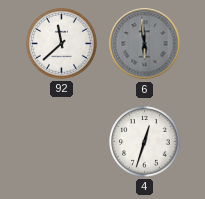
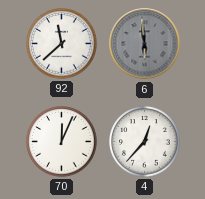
70: none -> 12:04
4: 12:33 -> 12:37
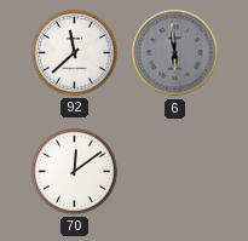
70: 12:04 -> 12:09
4: 12:37 -> none
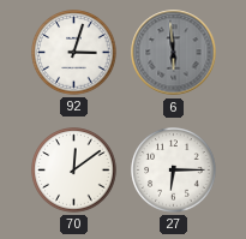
92: 11:38 -> 3:03
27: none -> 6:15
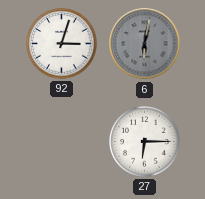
6: 5:59 -> 6:02
70: 12:09 -> none
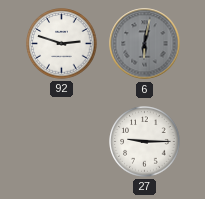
92: 3:03 -> 2:48
27: 6:15 -> 9:15
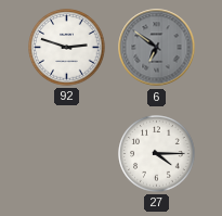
6: 6:02 -> 6:51
27: 9:15 -> 4:15
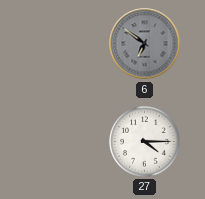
92: 2:48 -> none
